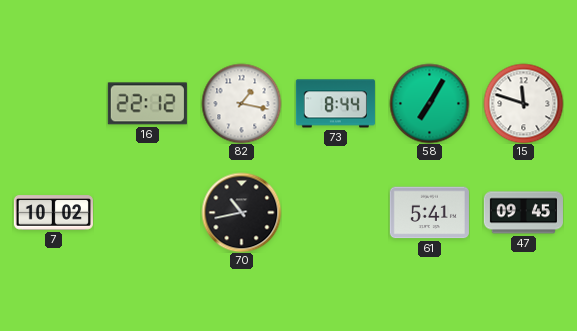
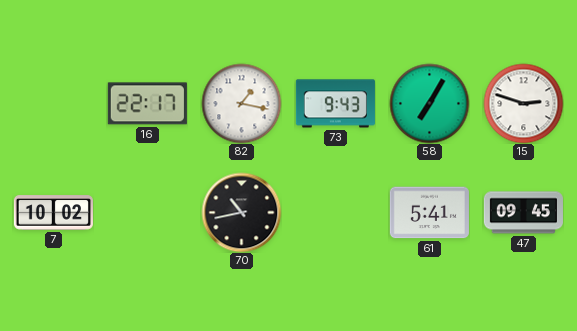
16: 22:12 -> 22:17
73: 8:44 -> 9:43
15: 11:48 -> 2:48
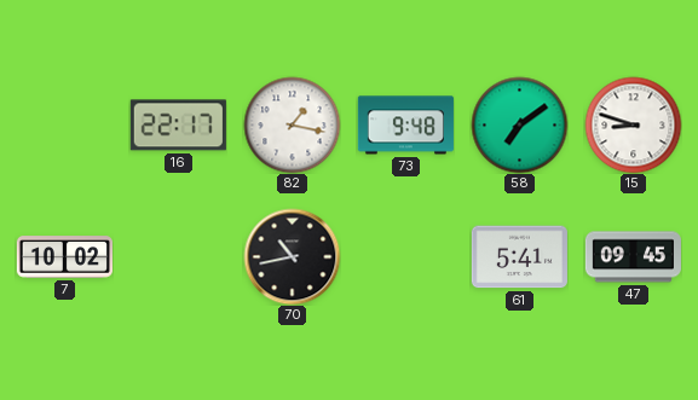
73: 9:43 -> 9:48
58: 7:05 -> 7:09
15: 2:48 -> 8:48
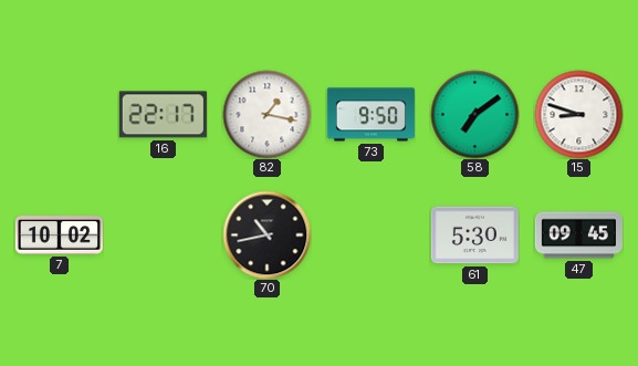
73: 9:48 -> 9:50
61: 5:41 -> 5:30
